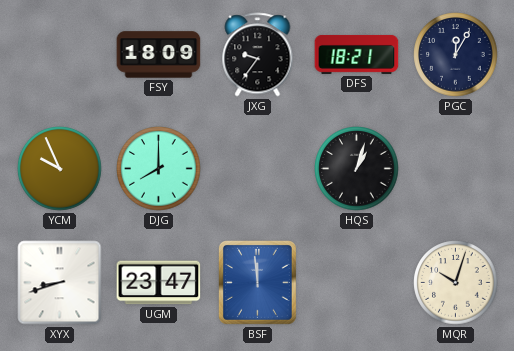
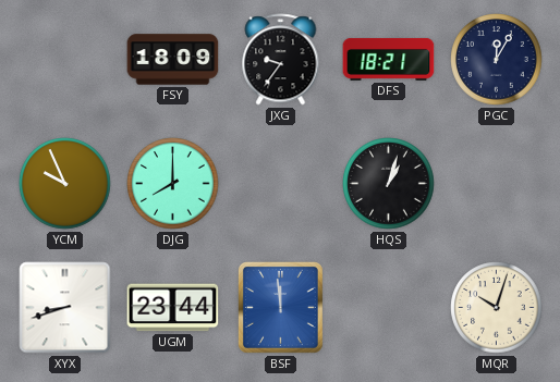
UGM: 23:47 -> 23:44
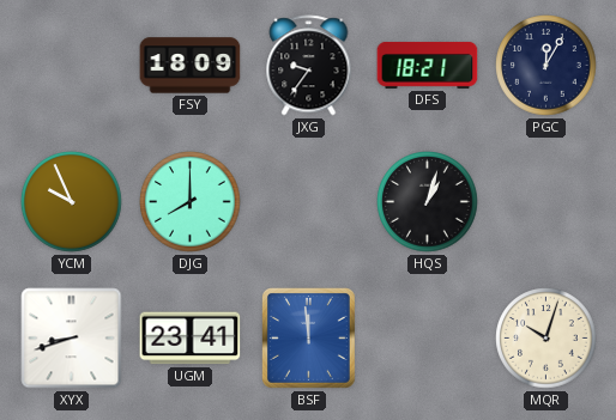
UGM: 23:44 -> 23:41
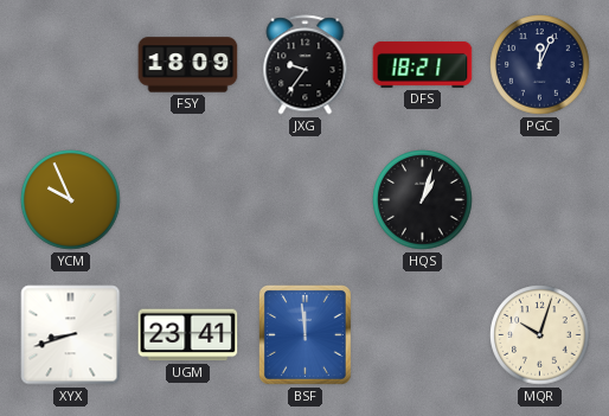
PGC: 12:05 -> 12:04
DJG: 8:00 -> none
